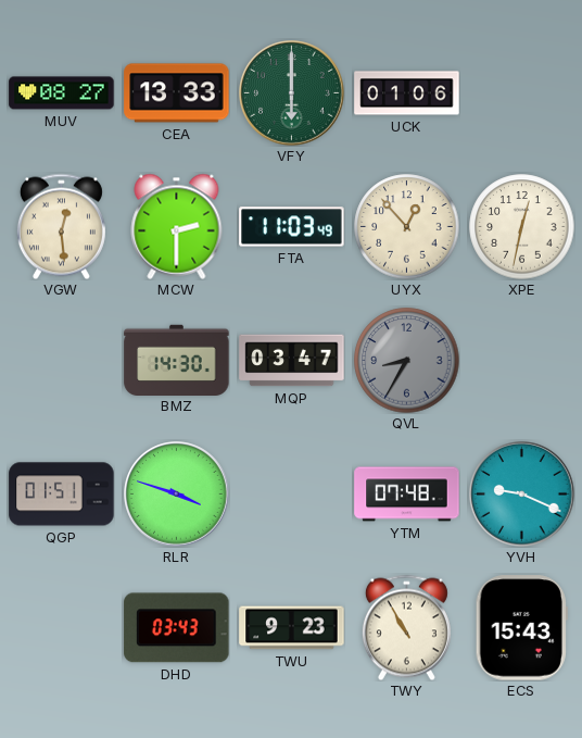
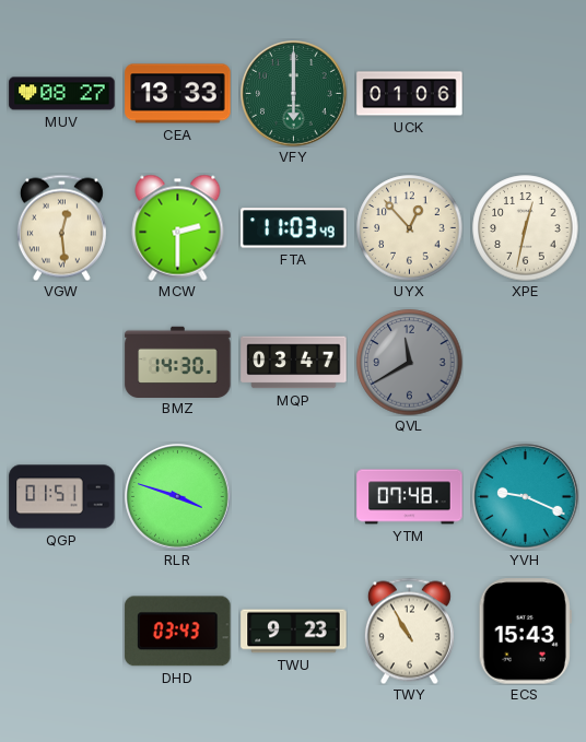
QVL: 8:35 -> 11:40
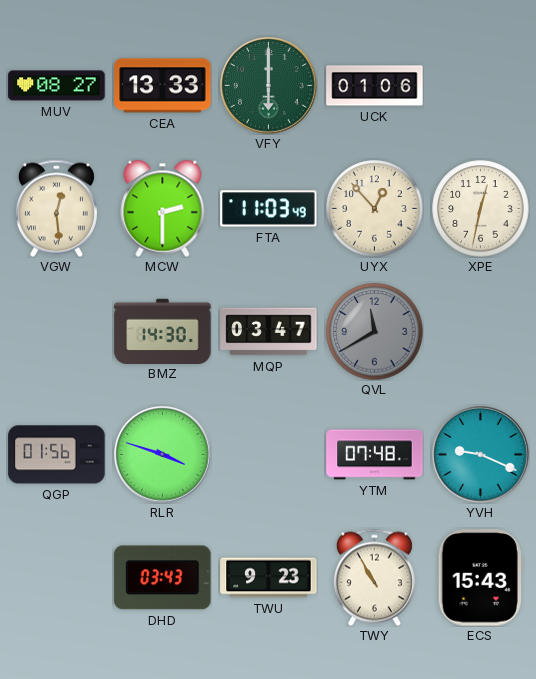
QGP: 01:51 -> 01:56
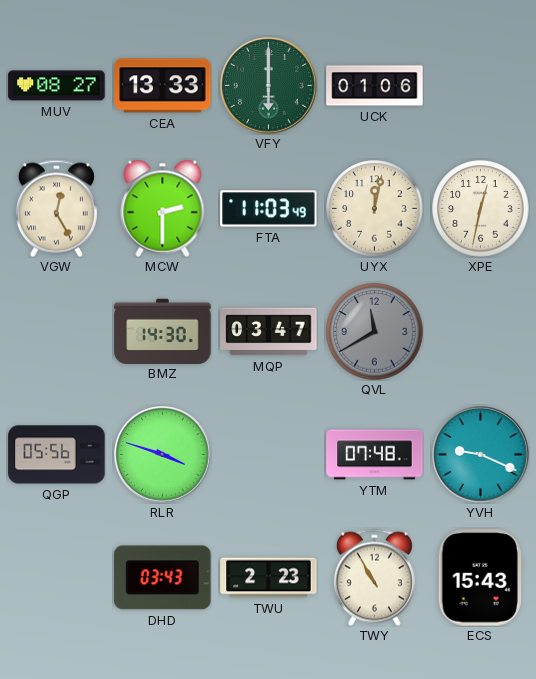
VGW: 12:29 -> 12:25
UYX: 12:53 -> 12:02
QGP: 01:56 -> 05:56
TWU: 9:23 -> 2:23
